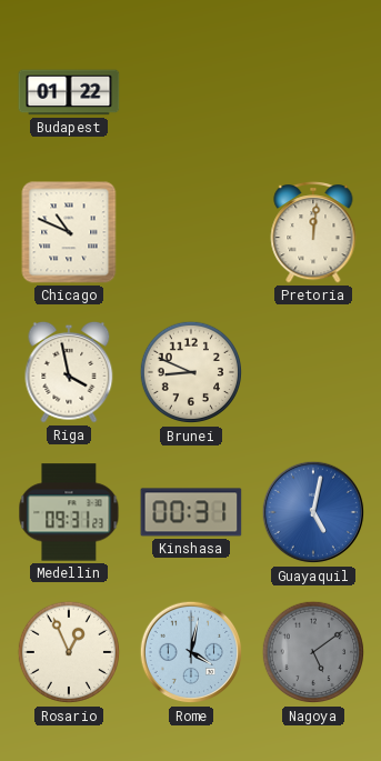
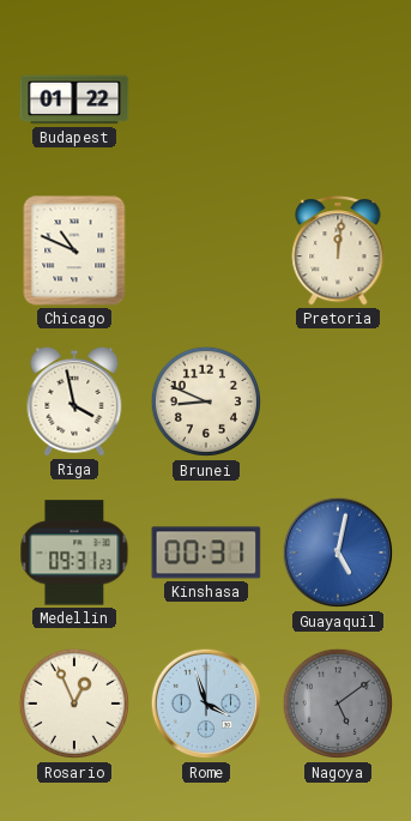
Rome: 4:02 -> 3:57
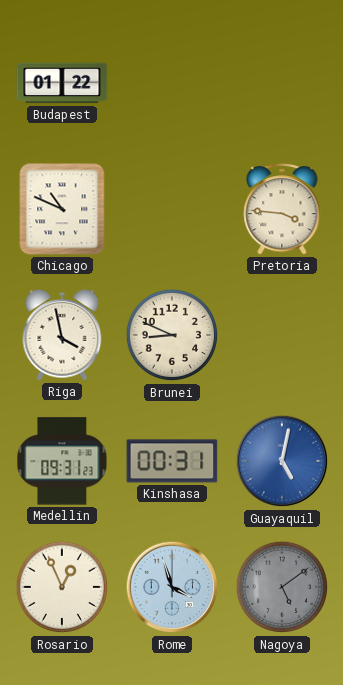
Pretoria: 12:01 -> 3:46
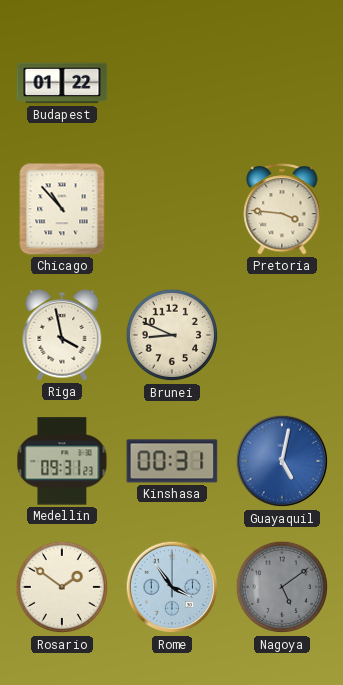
Chicago: 10:49 -> 10:53
Rosario: 12:56 -> 1:51
Rome: 3:57 -> 3:54
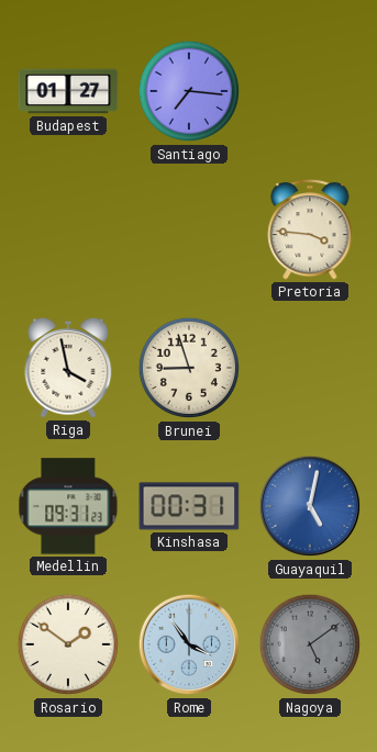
Budapest: 01:22 -> 01:27
Santiago: none -> 7:16
Chicago: 10:53 -> none
Brunei: 8:49 -> 8:57
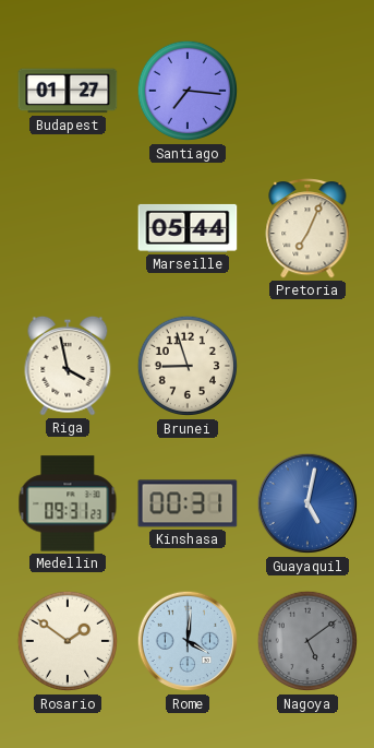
Marseille: none -> 05:44
Pretoria: 3:46 -> 7:04
Rome: 3:54 -> 4:01
